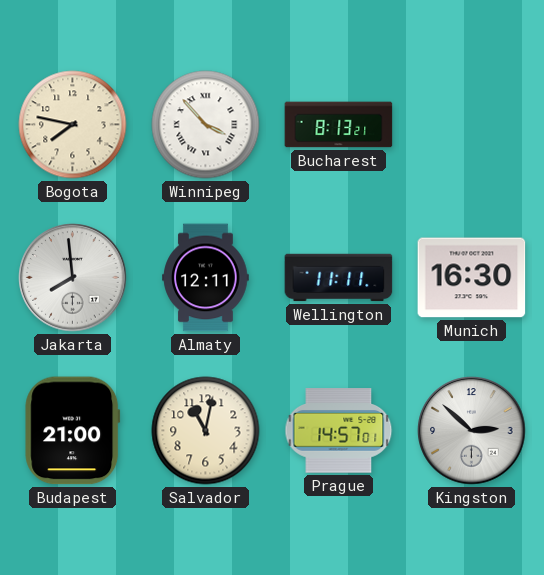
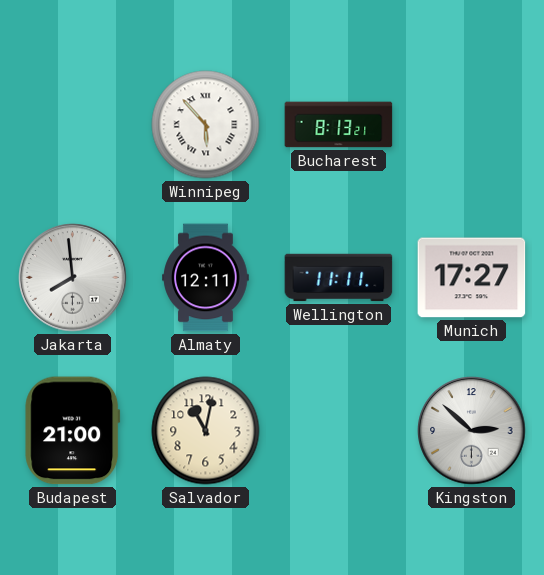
Bogota: 7:47 -> none
Winnipeg: 3:53 -> 5:53
Munich: 16:30 -> 17:27
Prague: 14:57 -> none
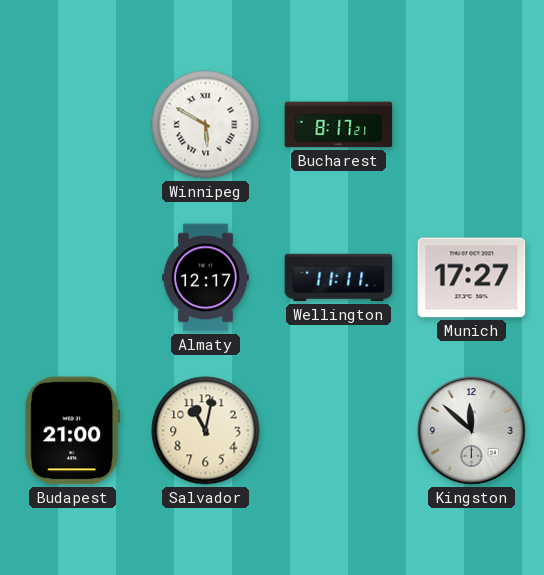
Winnipeg: 5:53 -> 5:50
Bucharest: 8:13 -> 8:17
Jakarta: 7:59 -> none
Almaty: 12:11 -> 12:17
Kingston: 2:52 -> 11:52
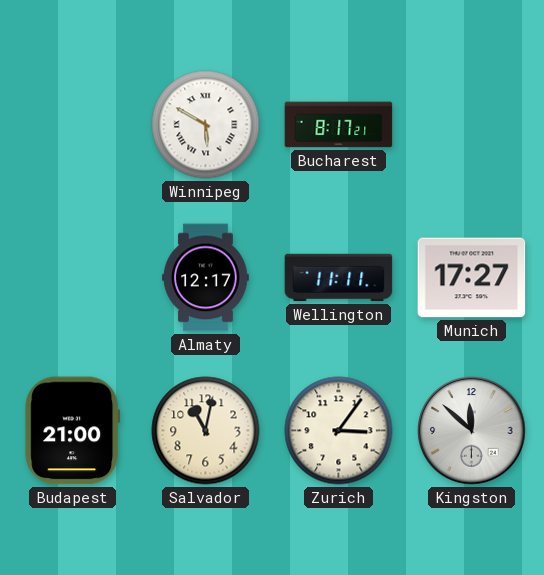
Zurich: none -> 3:06
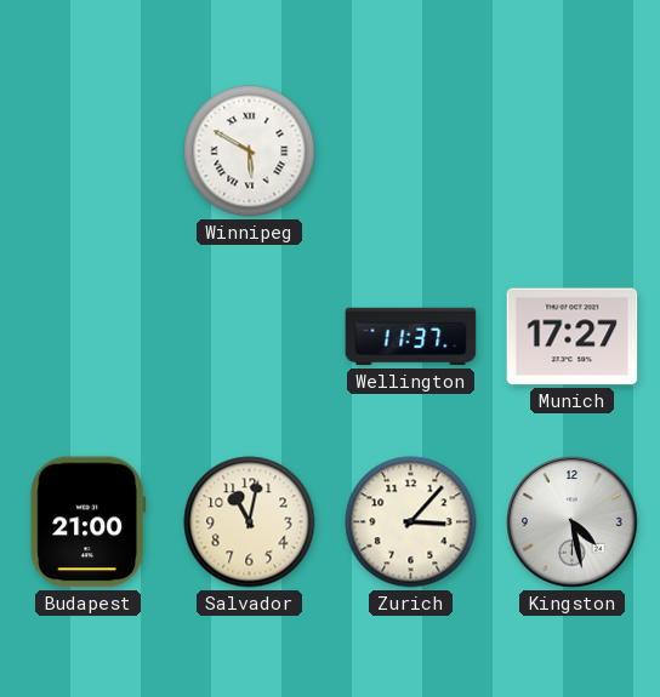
Bucharest: 8:17 -> none
Almaty: 12:17 -> none
Wellington: 11:11 -> 11:37
Zurich: 3:06 -> 3:07
Kingston: 11:52 -> 4:28
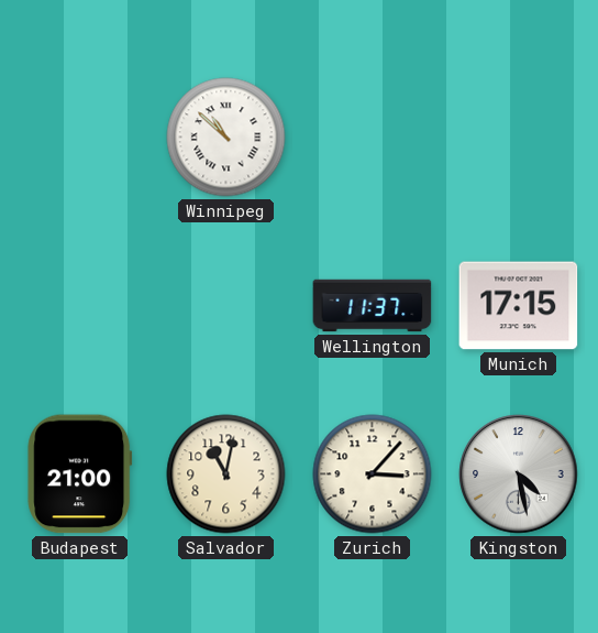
Winnipeg: 5:50 -> 10:52
Munich: 17:27 -> 17:15
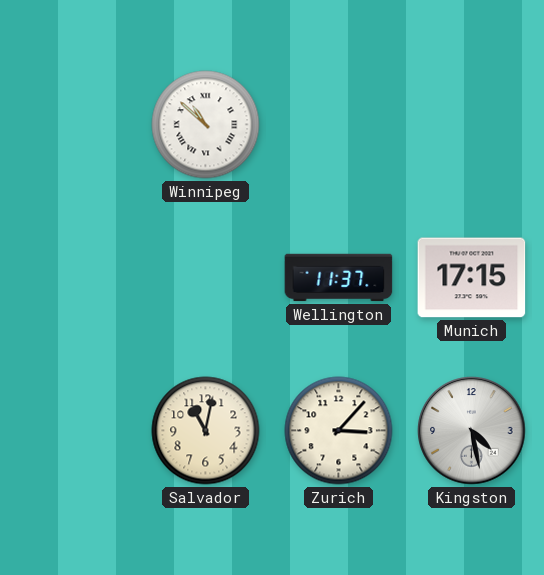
Budapest: 21:00 -> none
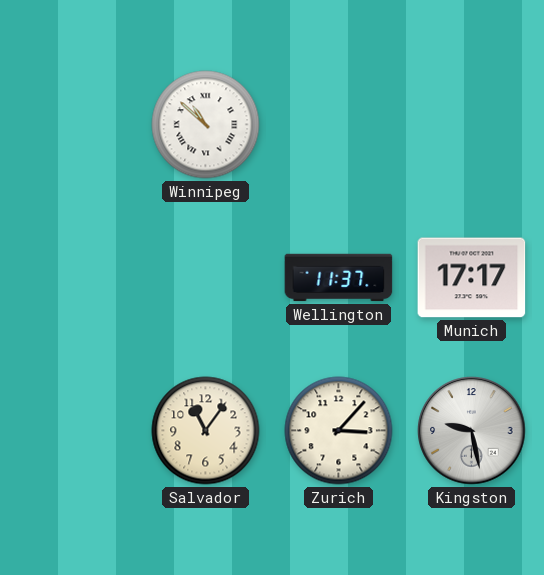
Munich: 17:15 -> 17:17
Salvador: 11:02 -> 11:06
Kingston: 4:28 -> 9:28
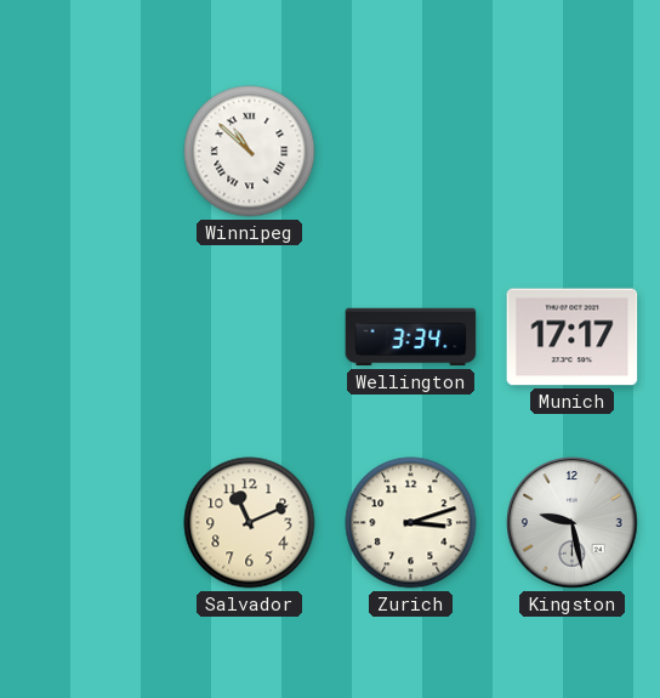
Wellington: 11:37 -> 3:34
Salvador: 11:06 -> 11:11
Zurich: 3:07 -> 3:12
